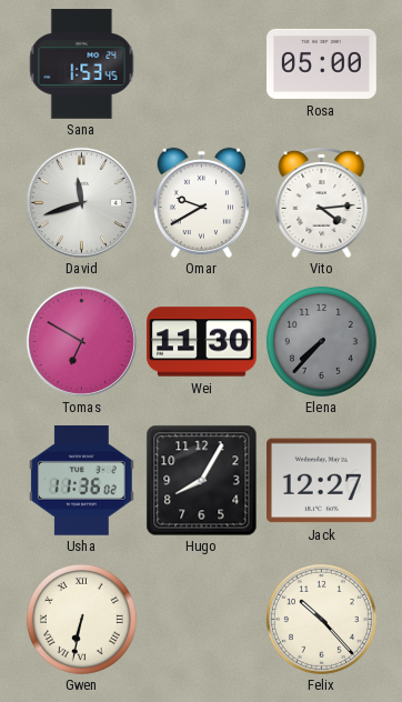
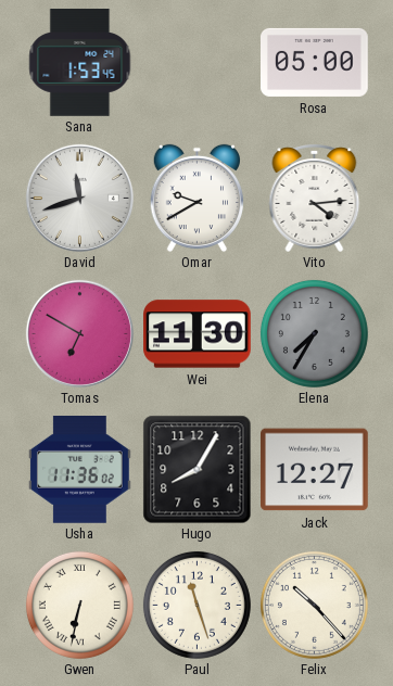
Elena: 7:37 -> 7:35
Paul: none -> 11:27
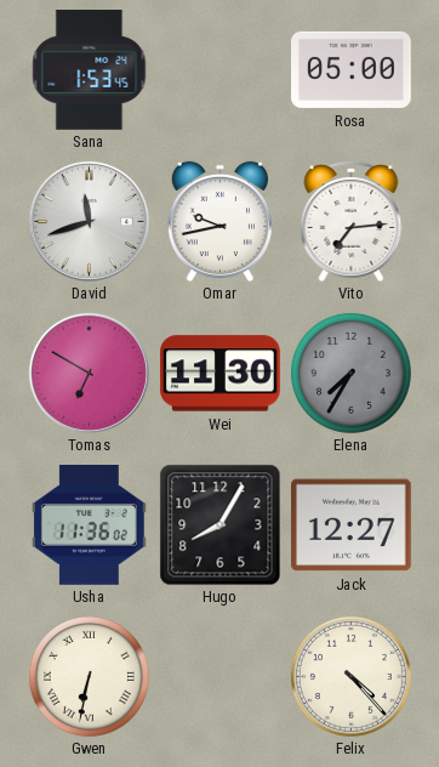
Omar: 9:40 -> 9:43
Vito: 4:14 -> 7:14
Paul: 11:27 -> none
Felix: 10:23 -> 4:23
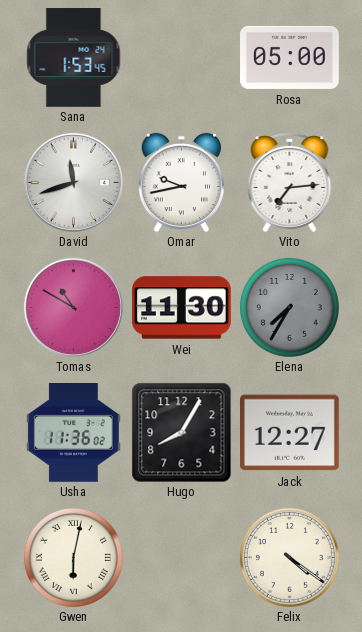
Tomas: 6:50 -> 10:50
Gwen: 6:32 -> 6:02
Felix: 4:23 -> 4:21
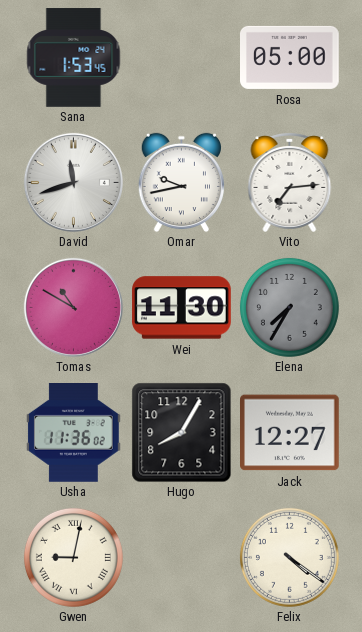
Gwen: 6:02 -> 9:02
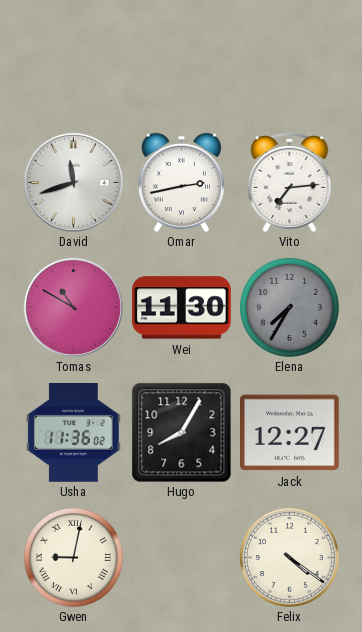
Sana: 1:53 -> none
Rosa: 05:00 -> none
Omar: 9:43 -> 2:43
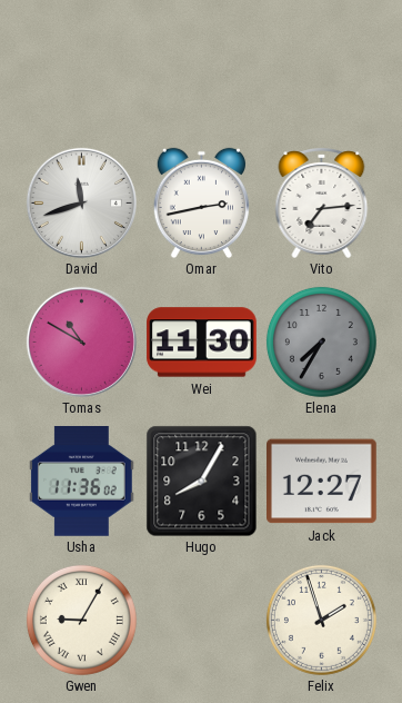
Gwen: 9:02 -> 9:05
Felix: 4:21 -> 1:57
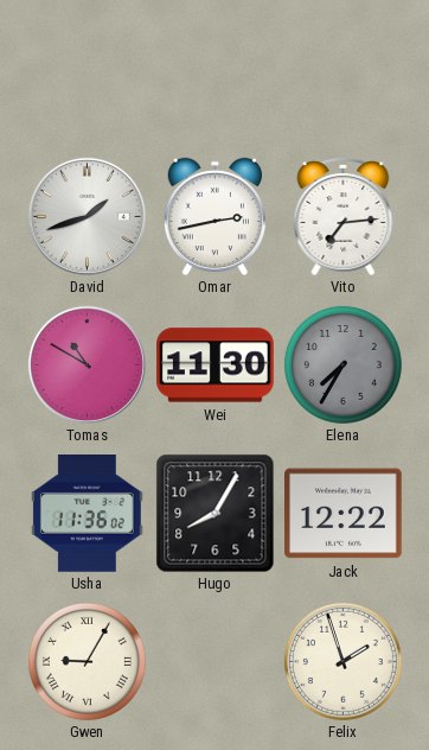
David: 11:42 -> 1:42
Jack: 12:27 -> 12:22
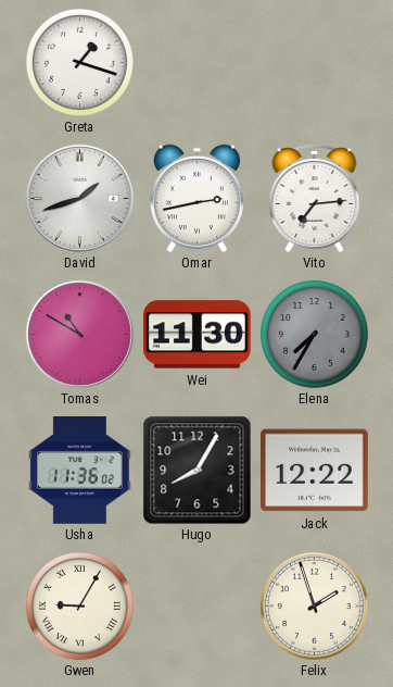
Greta: none -> 1:18
